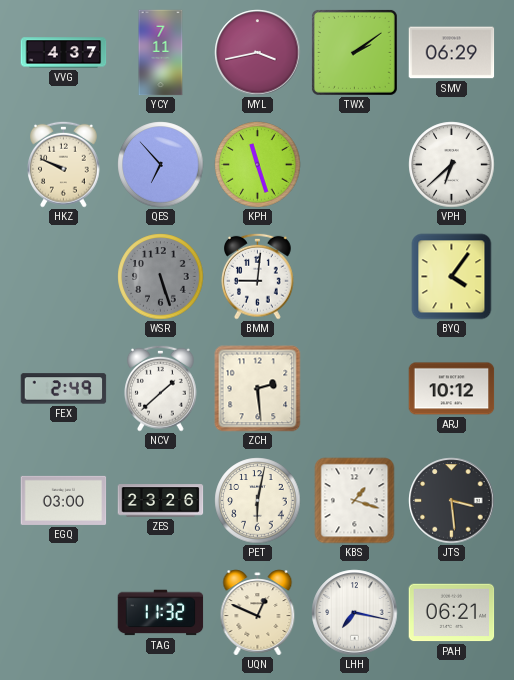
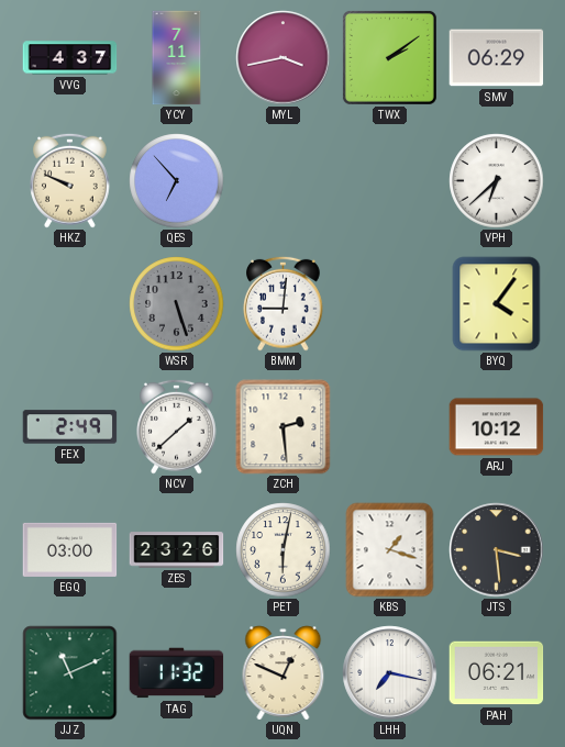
KPH: 11:27 -> none
JJZ: none -> 11:11
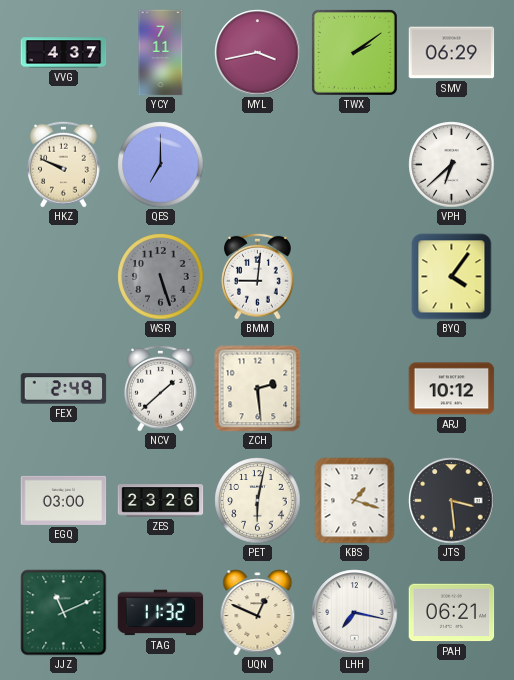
QES: 6:53 -> 7:00
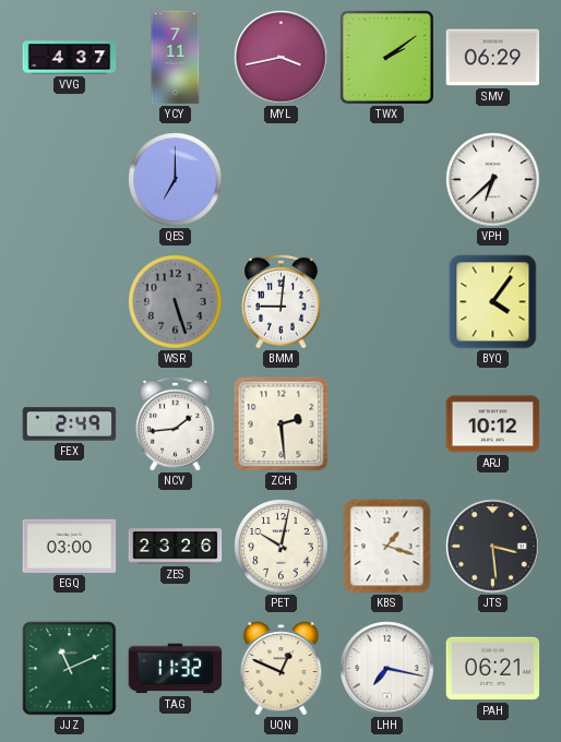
HKZ: 9:49 -> none
NCV: 1:38 -> 1:44
PET: 6:02 -> 10:02
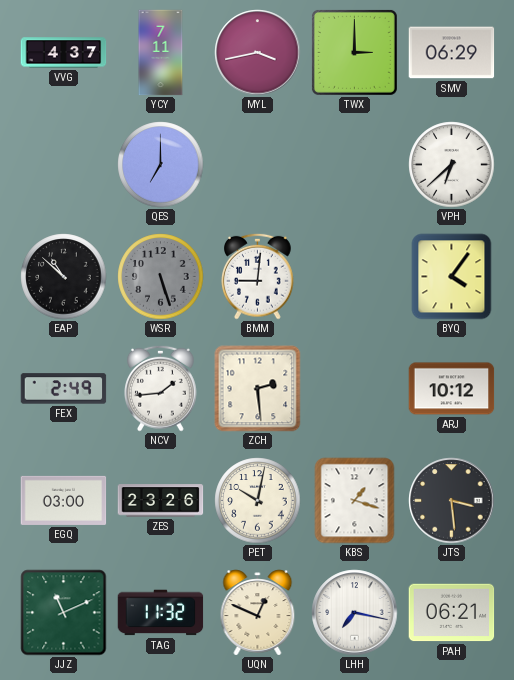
TWX: 2:09 -> 3:00
EAP: none -> 10:52
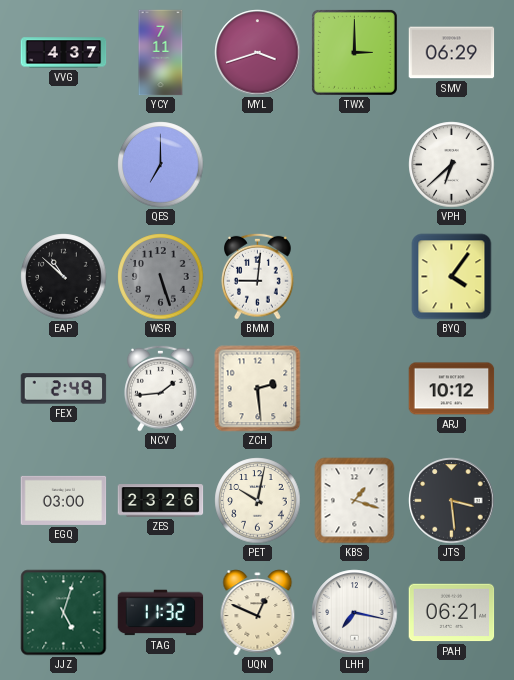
MYL: 3:43 -> 3:42
JJZ: 11:11 -> 5:03
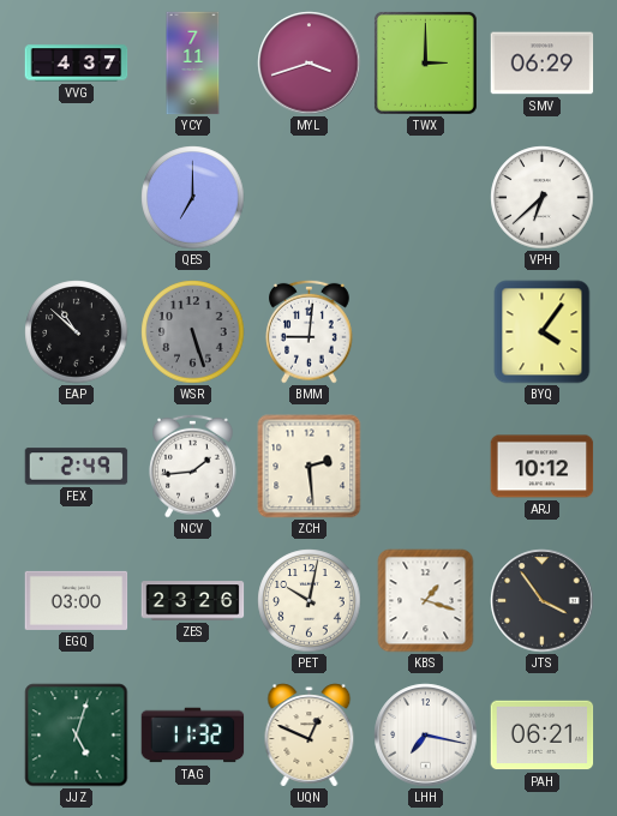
JTS: 3:29 -> 3:54
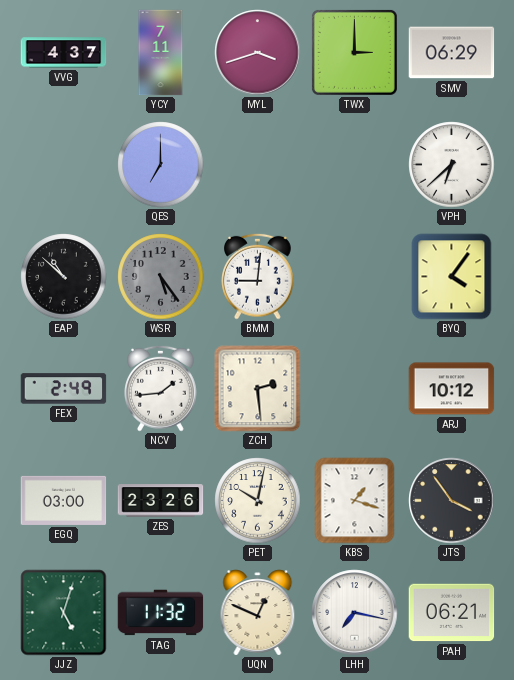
WSR: 5:27 -> 5:24
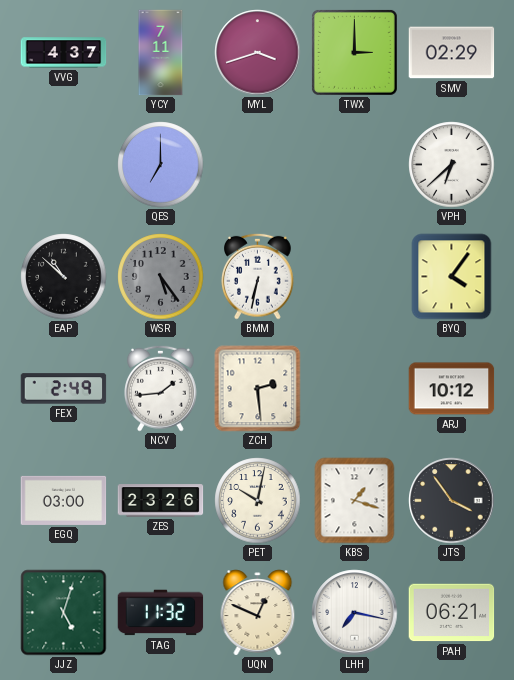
SMV: 06:29 -> 02:29
BMM: 9:01 -> 6:32
